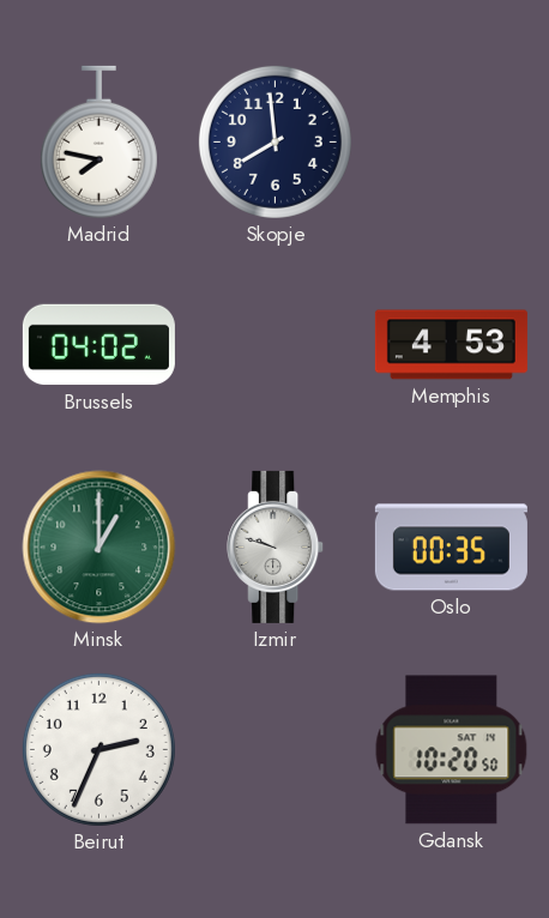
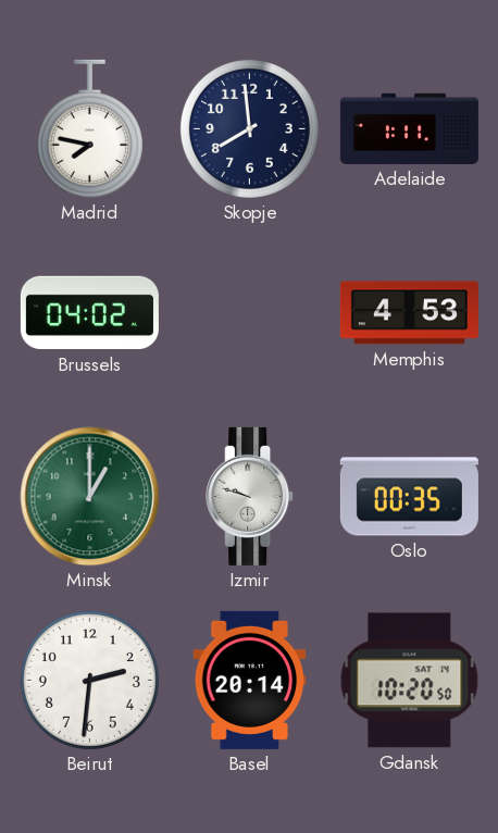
Adelaide: none -> 1:11
Beirut: 2:34 -> 2:31
Basel: none -> 20:14
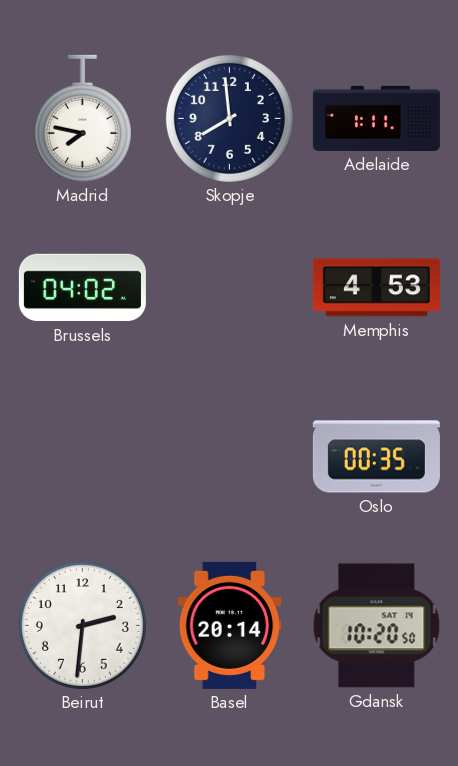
Minsk: 1:00 -> none
Izmir: 9:48 -> none
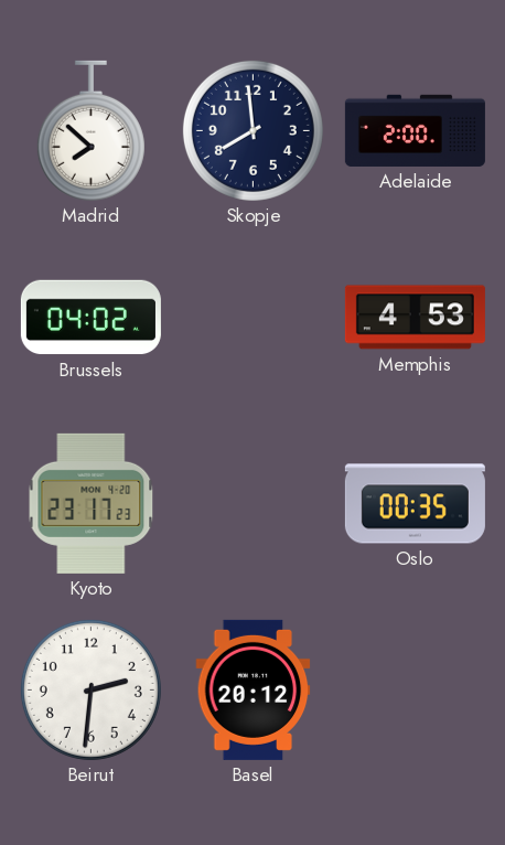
Madrid: 7:47 -> 7:52
Adelaide: 1:11 -> 2:00
Kyoto: none -> 23:17
Basel: 20:14 -> 20:12
Gdansk: 10:20 -> none
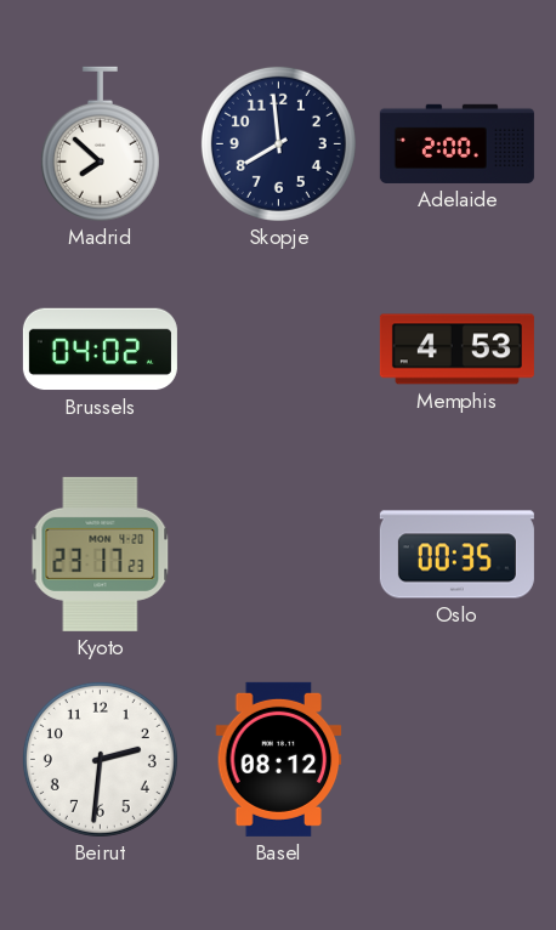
Basel: 20:12 -> 08:12
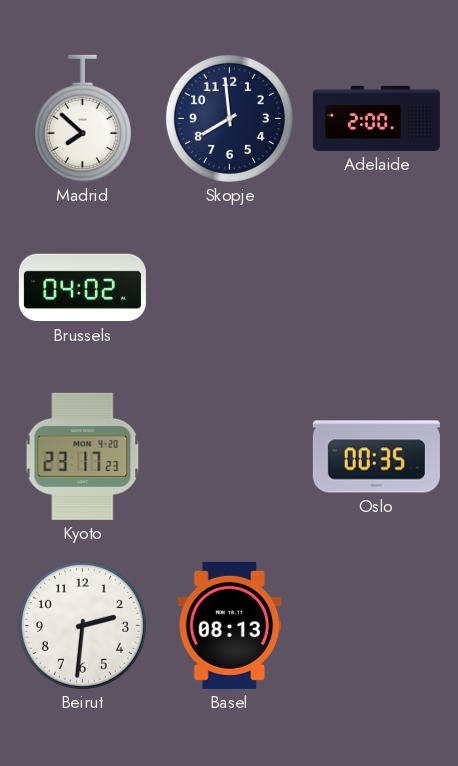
Memphis: 4:53 -> none
Basel: 08:12 -> 08:13
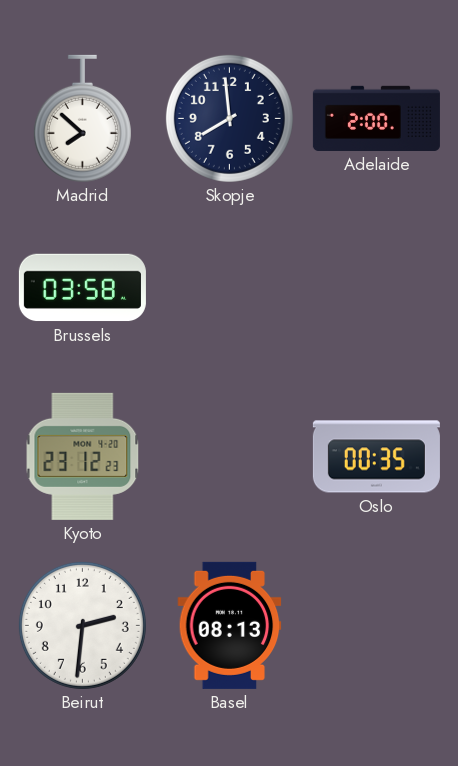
Brussels: 04:02 -> 03:58
Kyoto: 23:17 -> 23:12
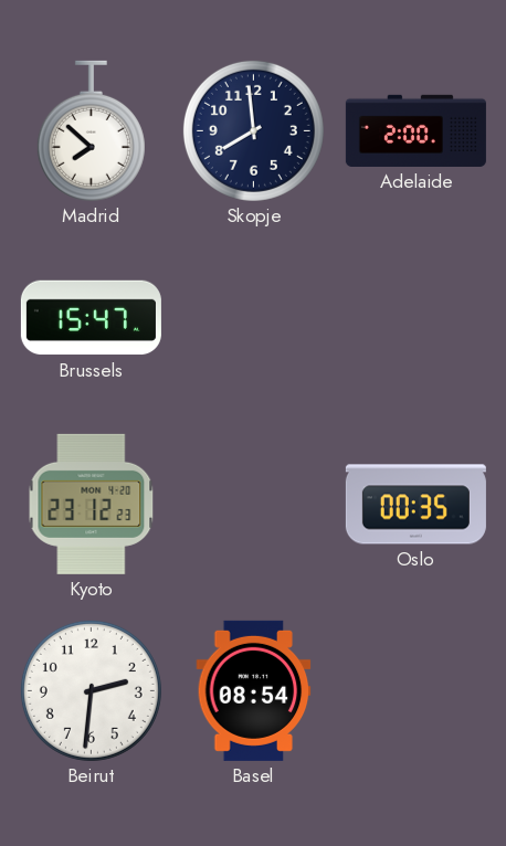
Brussels: 03:58 -> 15:47
Basel: 08:13 -> 08:54
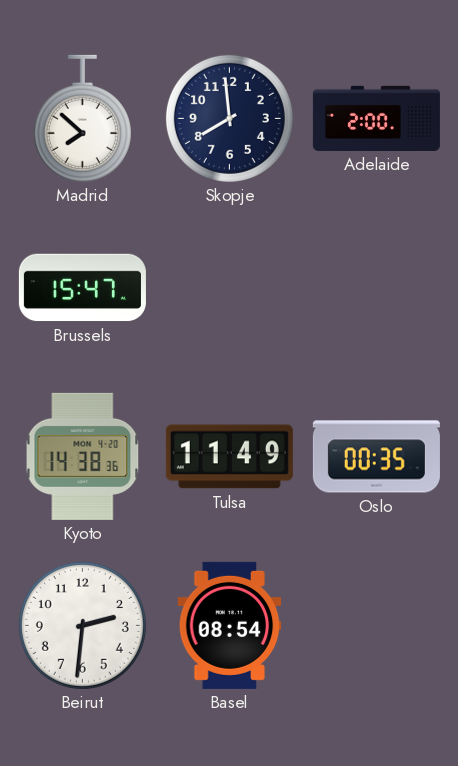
Kyoto: 23:12 -> 14:38
Tulsa: none -> 11:49
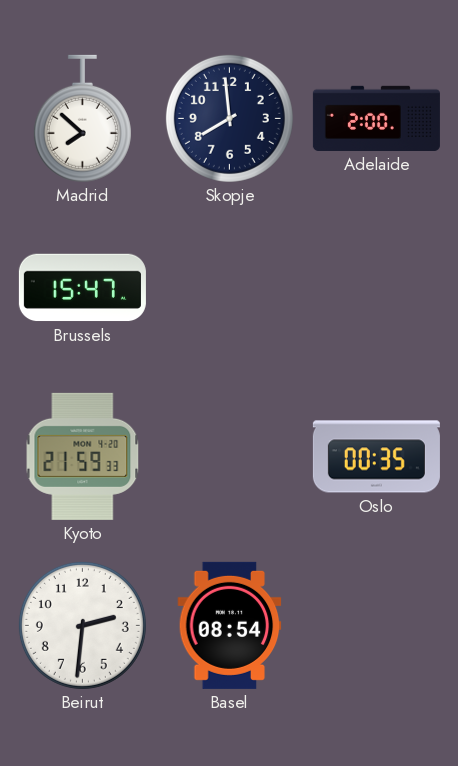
Kyoto: 14:38 -> 21:59
Tulsa: 11:49 -> none
